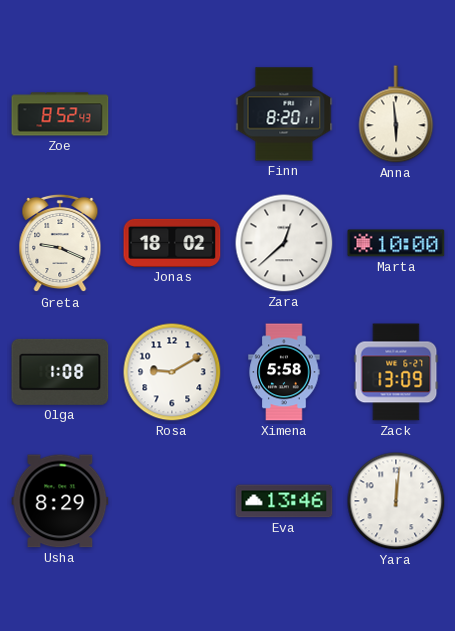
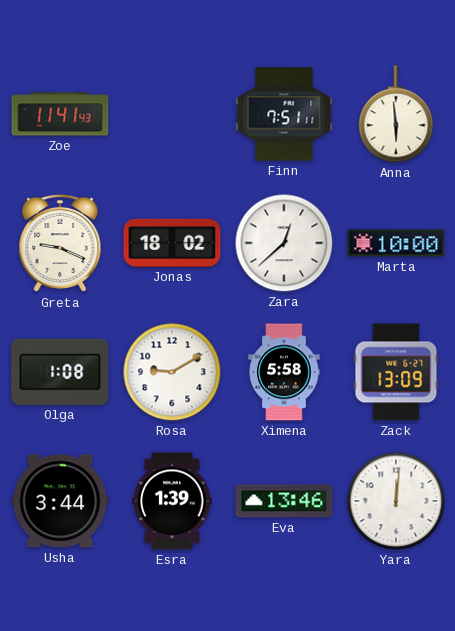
Zoe: 8:52 -> 11:41
Finn: 8:20 -> 7:51
Usha: 8:29 -> 3:44
Esra: none -> 1:39
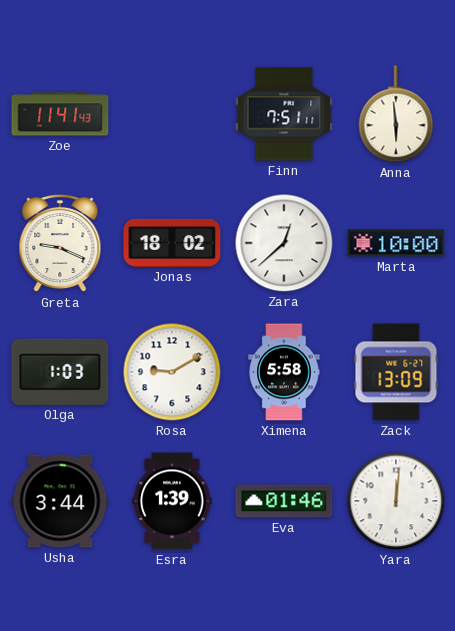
Olga: 1:08 -> 1:03
Eva: 13:46 -> 01:46
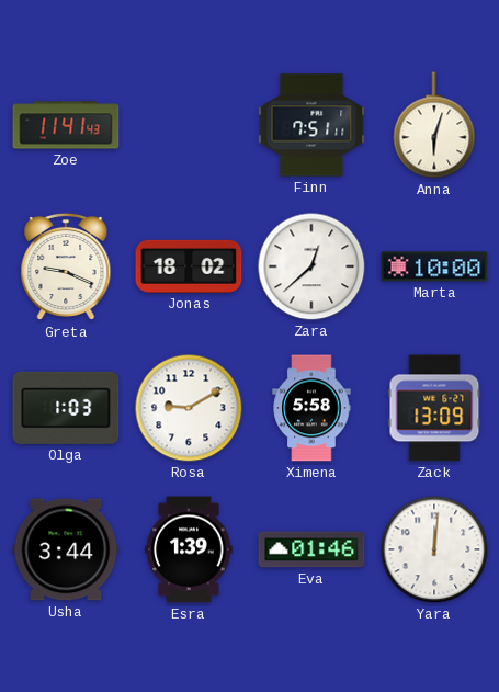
Anna: 5:59 -> 6:03
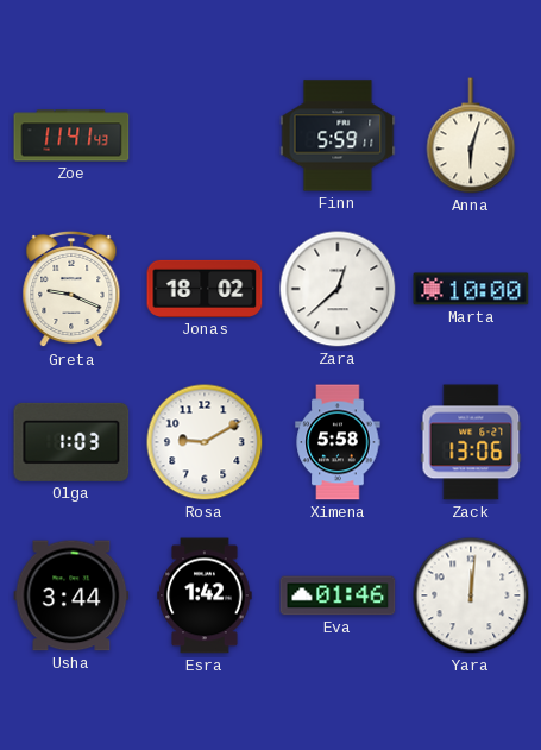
Finn: 7:51 -> 5:59
Zack: 13:09 -> 13:06
Esra: 1:39 -> 1:42
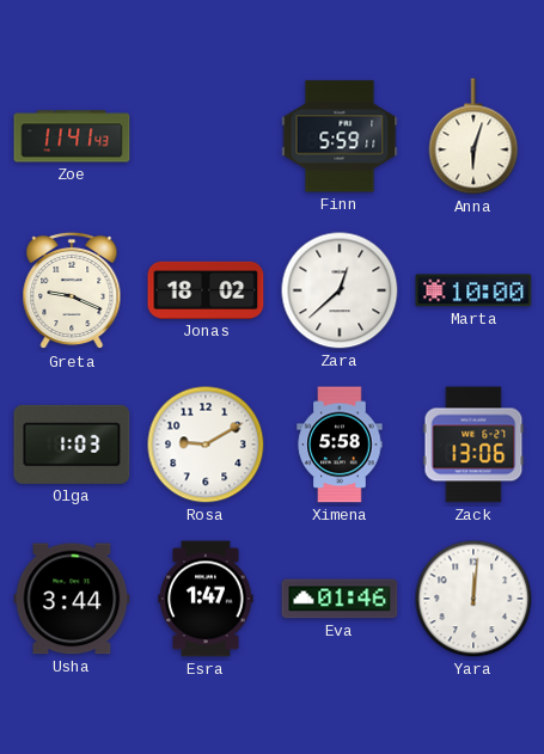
Esra: 1:42 -> 1:47
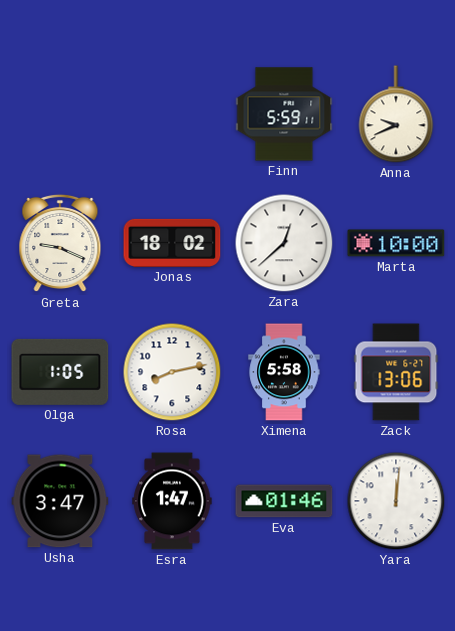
Zoe: 11:41 -> none
Anna: 6:03 -> 9:41
Olga: 1:03 -> 1:05
Rosa: 9:10 -> 8:13
Usha: 3:44 -> 3:47
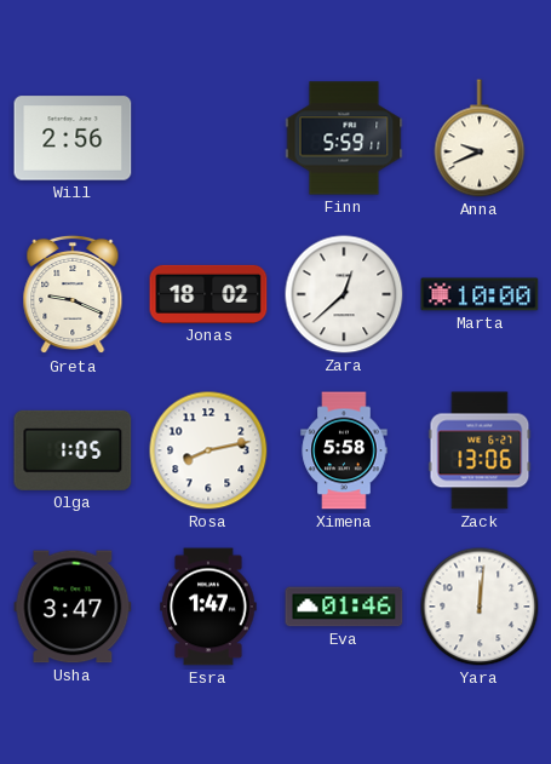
Will: none -> 2:56
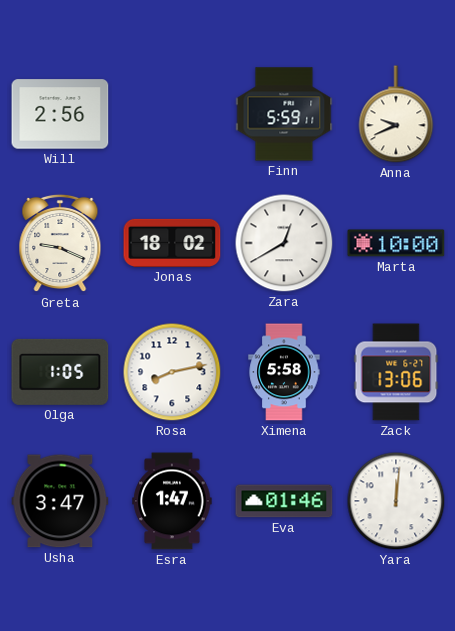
Zara: 12:38 -> 12:40
